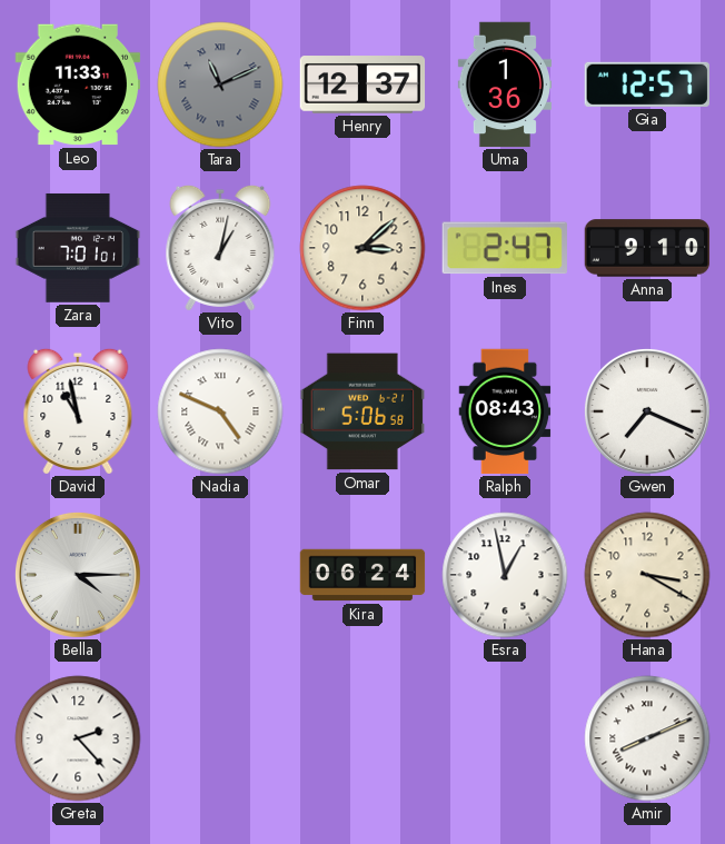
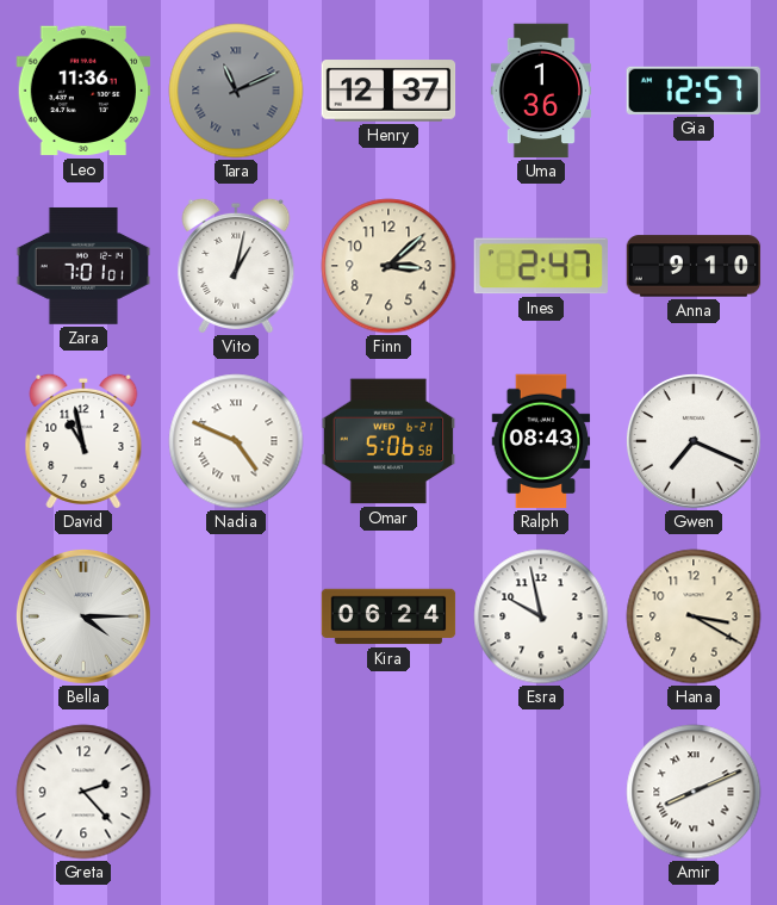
Leo: 11:33 -> 11:36
Esra: 12:58 -> 9:58
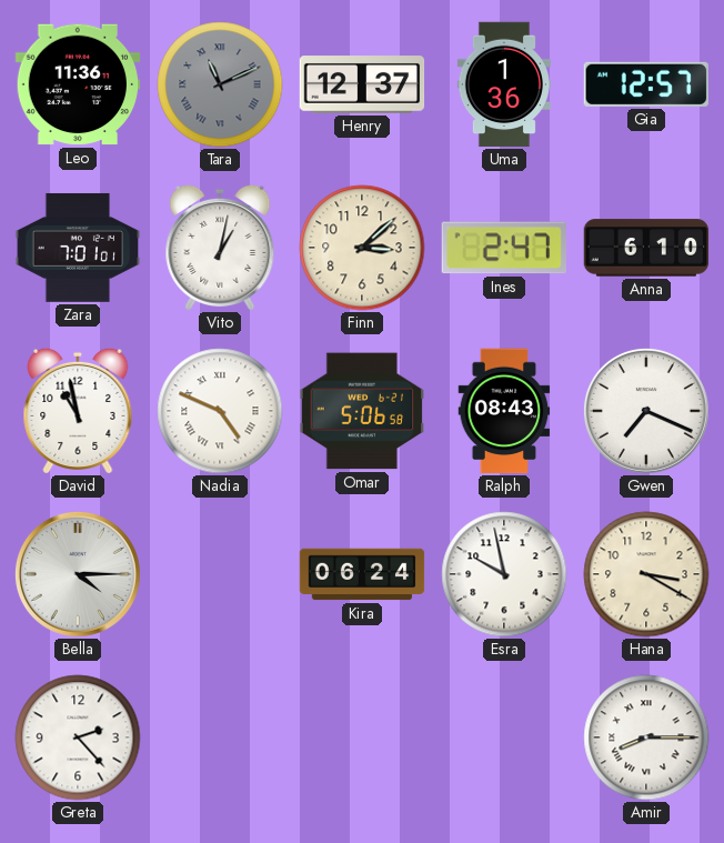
Anna: 9:10 -> 6:10
Amir: 8:11 -> 8:15
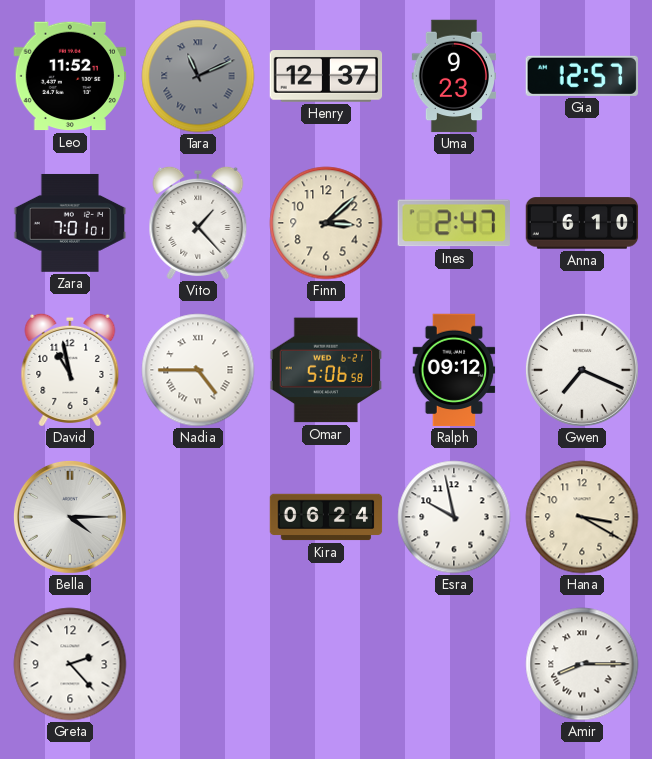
Leo: 11:36 -> 11:52
Uma: 1:36 -> 9:23
Vito: 1:02 -> 1:23
Nadia: 4:49 -> 4:45
Ralph: 08:43 -> 09:12
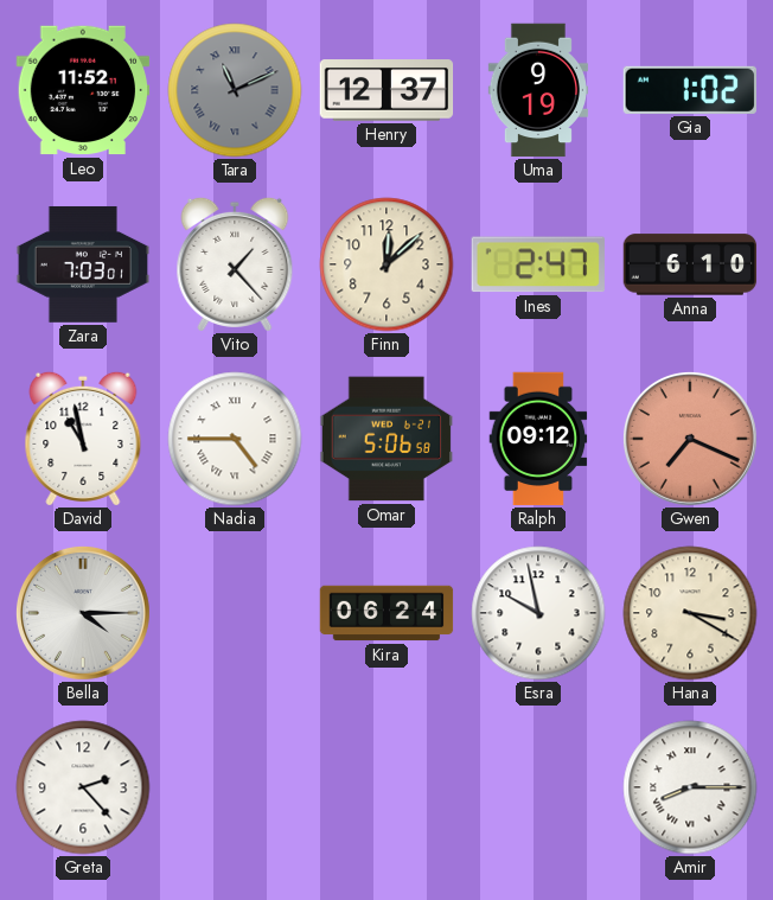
Uma: 9:23 -> 9:19
Gia: 12:57 -> 1:02
Zara: 7:01 -> 7:03
Finn: 3:08 -> 12:08
Gwen dial: white -> salmon
